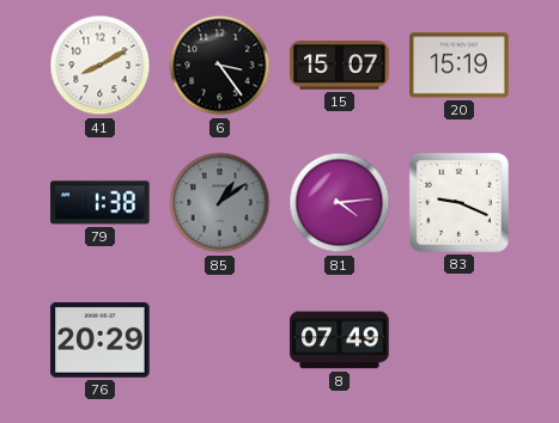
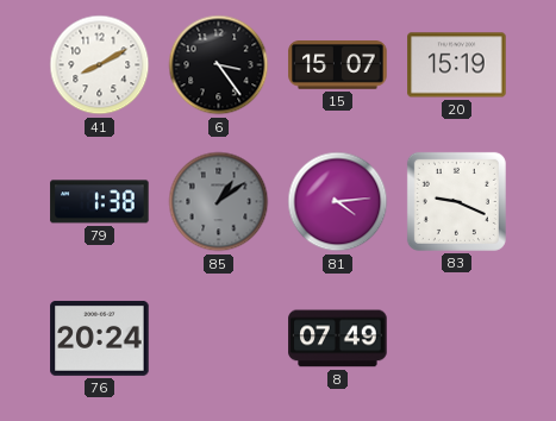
76: 20:29 -> 20:24
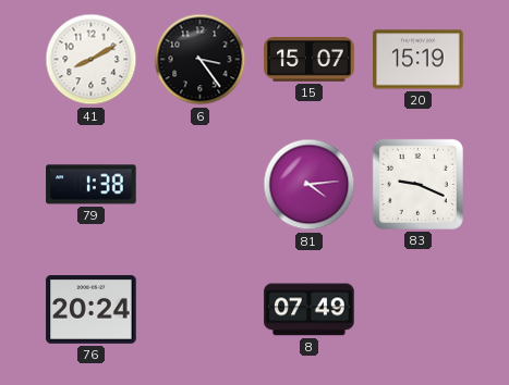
85: 1:09 -> none
